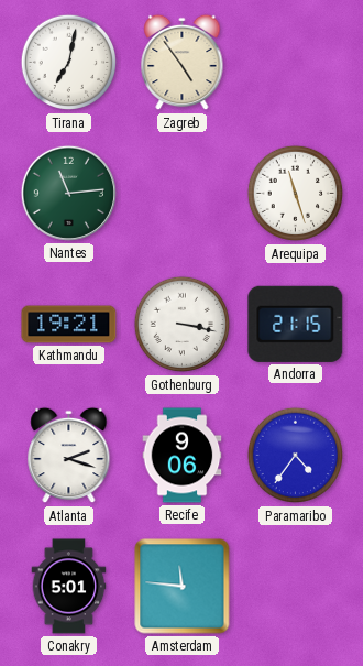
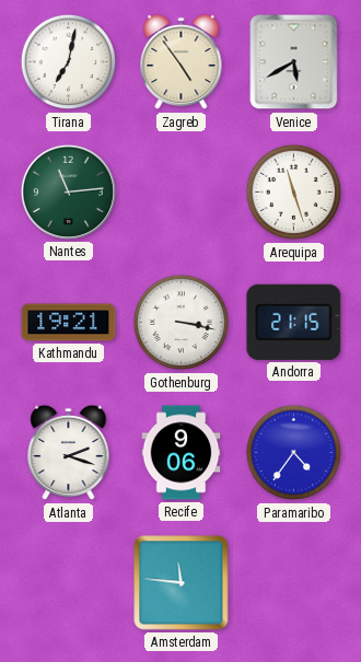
Venice: none -> 5:40
Conakry: 5:01 -> none
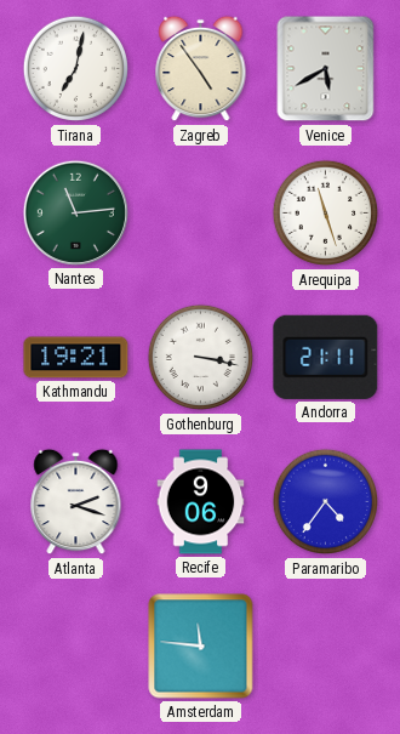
Andorra: 21:15 -> 21:11
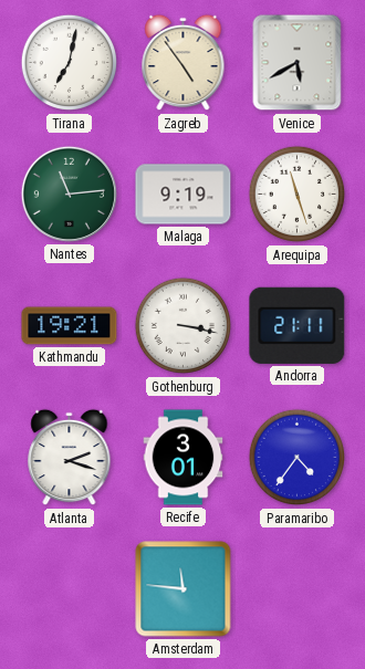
Malaga: none -> 9:19
Recife: 9:06 -> 3:01
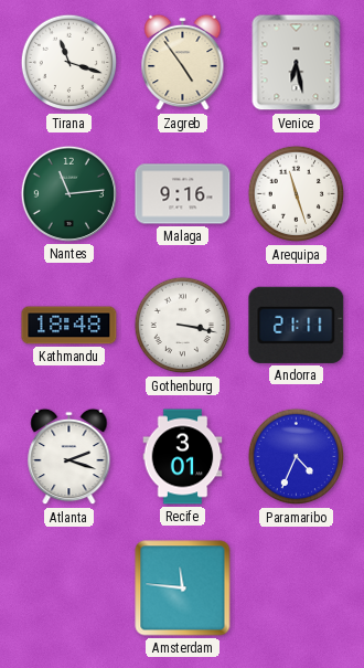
Tirana: 7:02 -> 11:18
Venice: 5:40 -> 6:28
Malaga: 9:19 -> 9:16
Kathmandu: 19:21 -> 18:48
Paramaribo: 4:36 -> 4:34
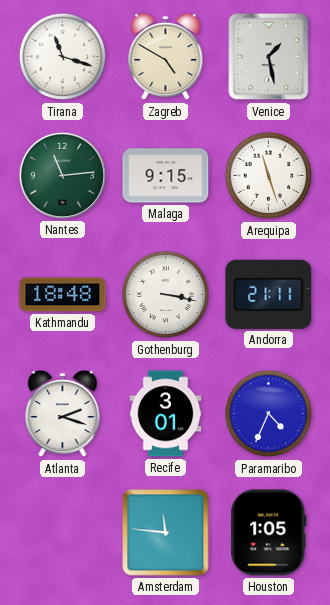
Zagreb: 4:54 -> 4:50
Venice: 6:28 -> 1:28
Malaga: 9:16 -> 9:15
Houston: none -> 1:05
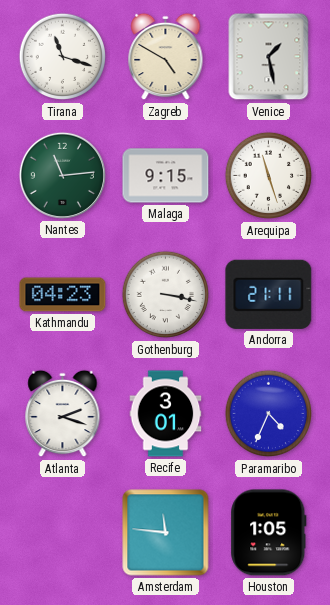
Kathmandu: 18:48 -> 04:23
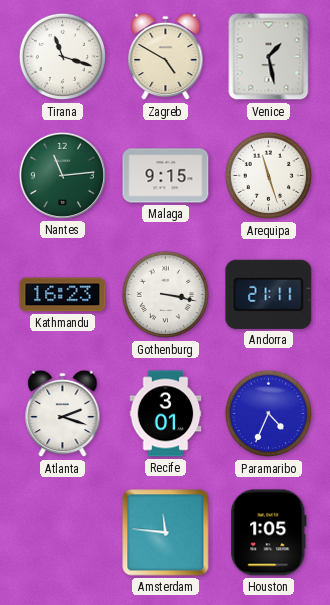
Kathmandu: 04:23 -> 16:23
